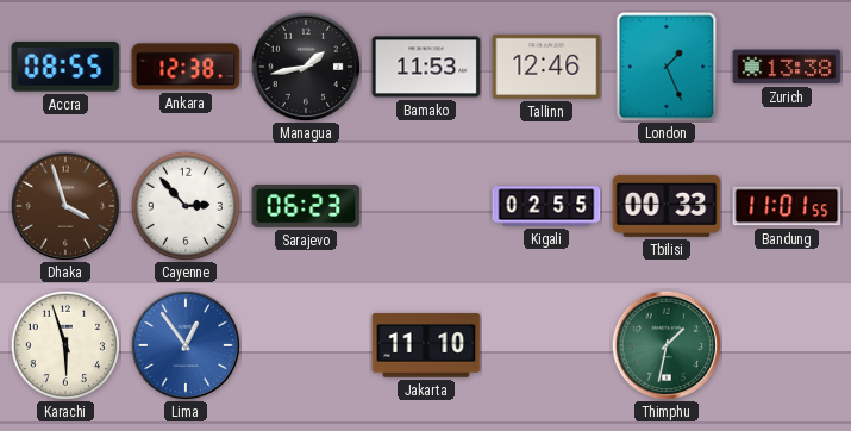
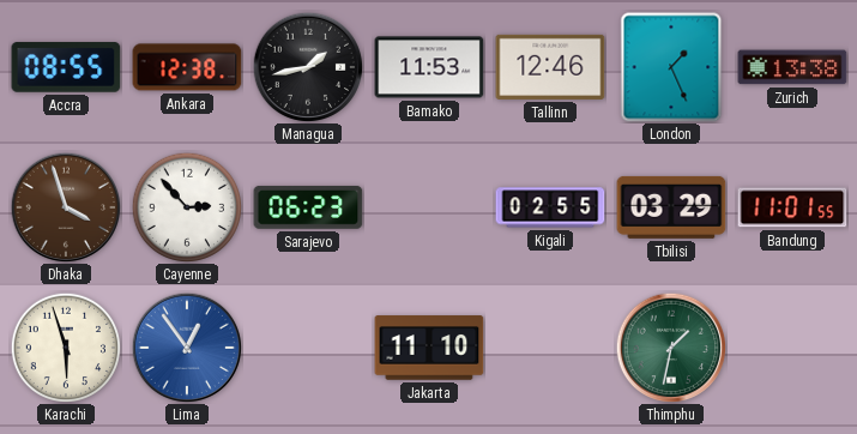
Tbilisi: 00:33 -> 03:29
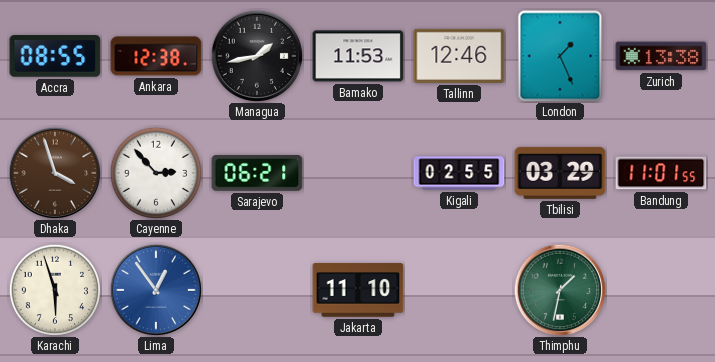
Sarajevo: 06:23 -> 06:21
